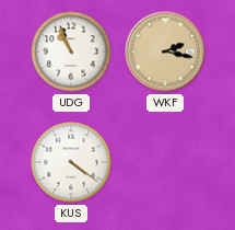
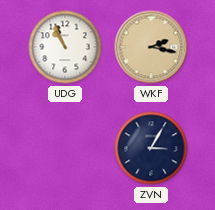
KUS: 4:21 -> none
ZVN: none -> 3:05
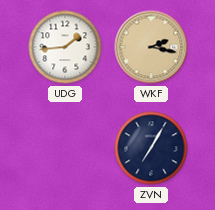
UDG: 10:56 -> 1:44
ZVN: 3:05 -> 7:05
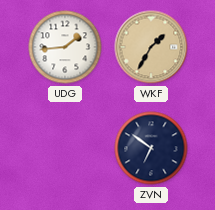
WKF: 2:17 -> 1:35
ZVN: 7:05 -> 6:51
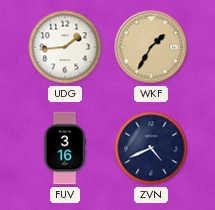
FUV: none -> 3:16
ZVN: 6:51 -> 4:41
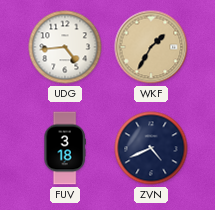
UDG: 1:44 -> 4:44
FUV: 3:16 -> 3:18
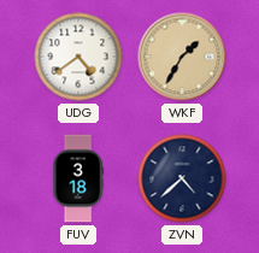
UDG: 4:44 -> 4:39
ZVN: 4:41 -> 4:38
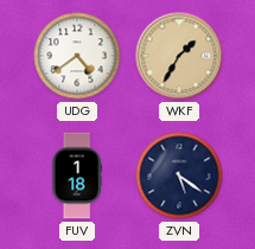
FUV: 3:18 -> 1:18
ZVN: 4:38 -> 5:21
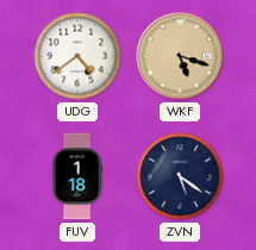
WKF: 1:35 -> 5:18
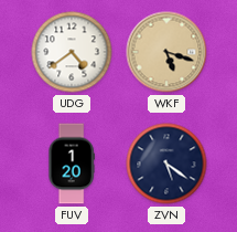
FUV: 1:18 -> 1:20
